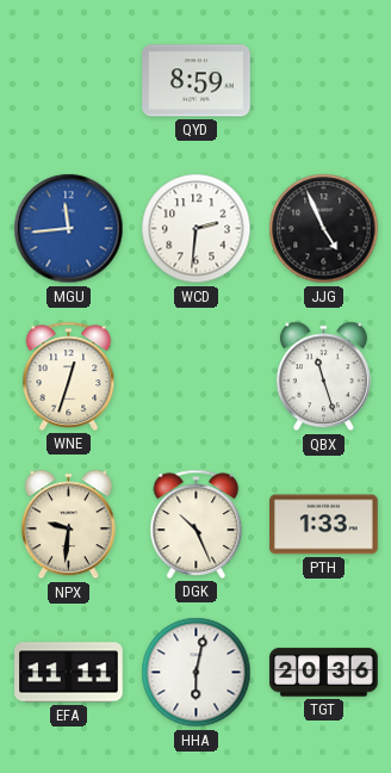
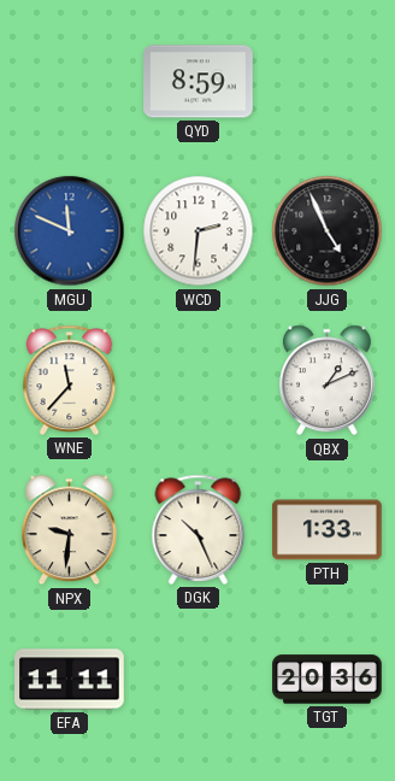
MGU: 11:44 -> 11:49
WNE: 12:33 -> 11:37
QBX: 11:27 -> 1:11
HHA: 6:02 -> none
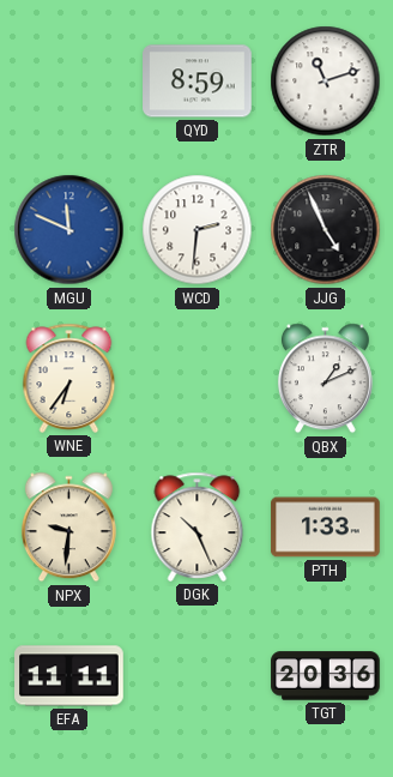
ZTR: none -> 11:12
WNE: 11:37 -> 6:36
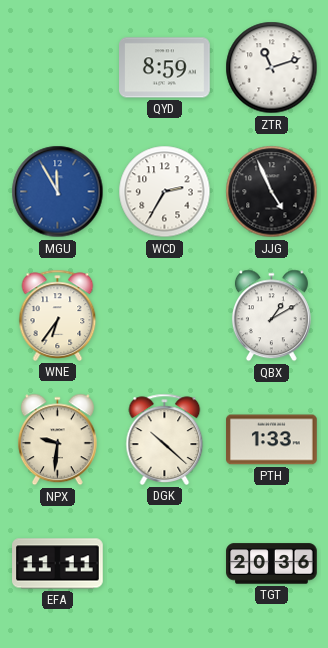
MGU: 11:49 -> 11:55
WCD: 2:31 -> 2:35
QBX: 1:11 -> 1:10
DGK: 10:26 -> 10:22
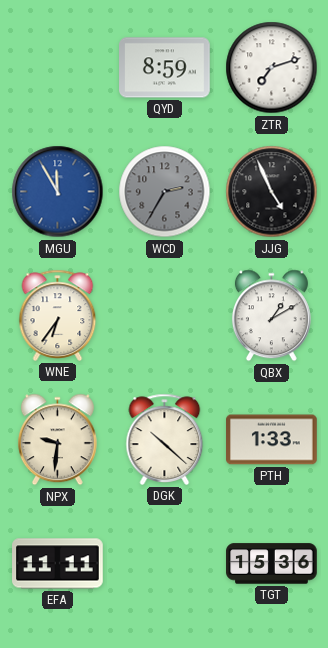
ZTR: 11:12 -> 7:12
WCD dial: white -> grey
TGT: 20:36 -> 15:36
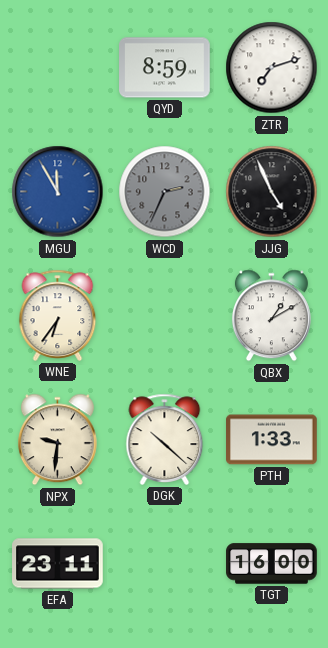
WCD: 2:35 -> 2:34
EFA: 11:11 -> 23:11
TGT: 15:36 -> 16:00
